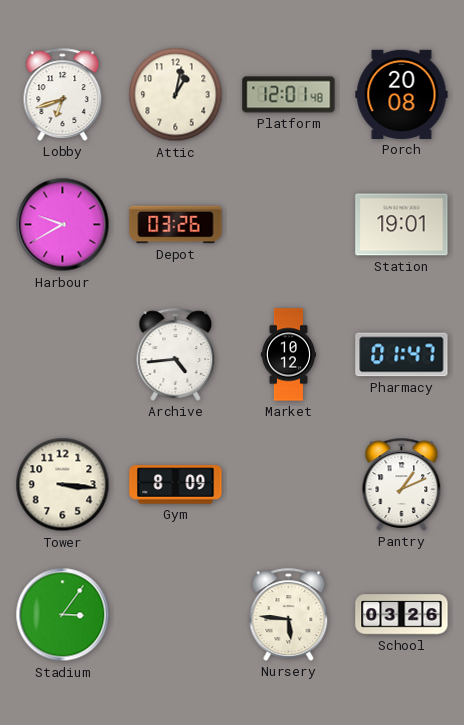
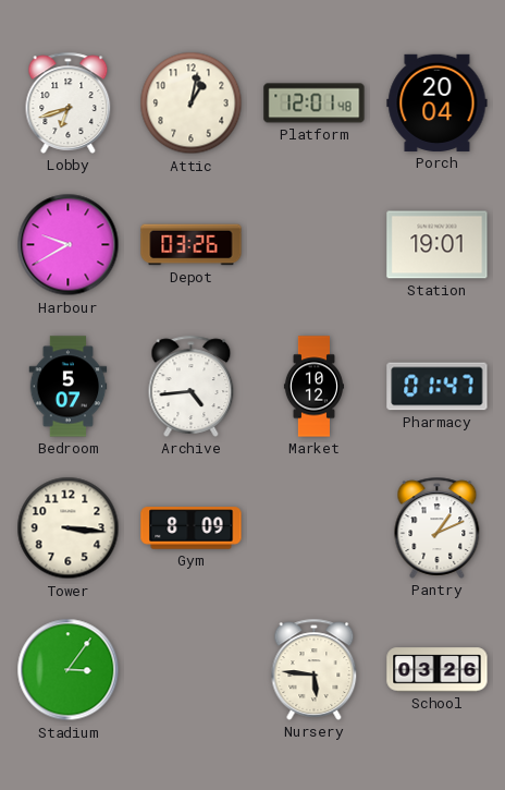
Porch: 20:08 -> 20:04
Bedroom: none -> 5:07
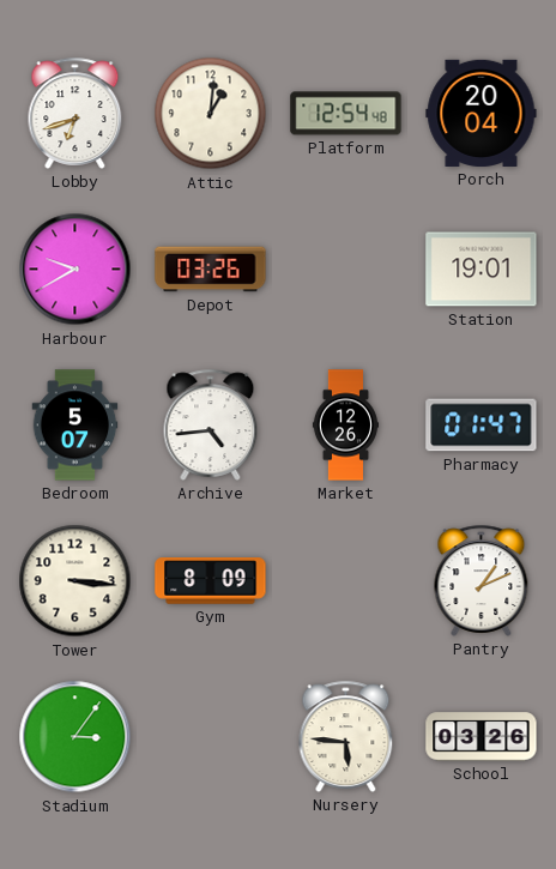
Attic: 1:02 -> 1:01
Platform: 12:01 -> 12:54
Market: 10:12 -> 12:26
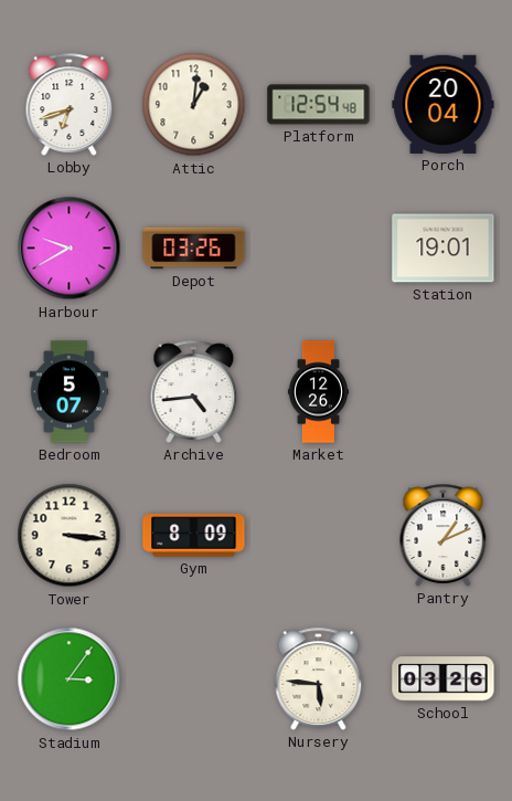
Pharmacy: 01:47 -> none
